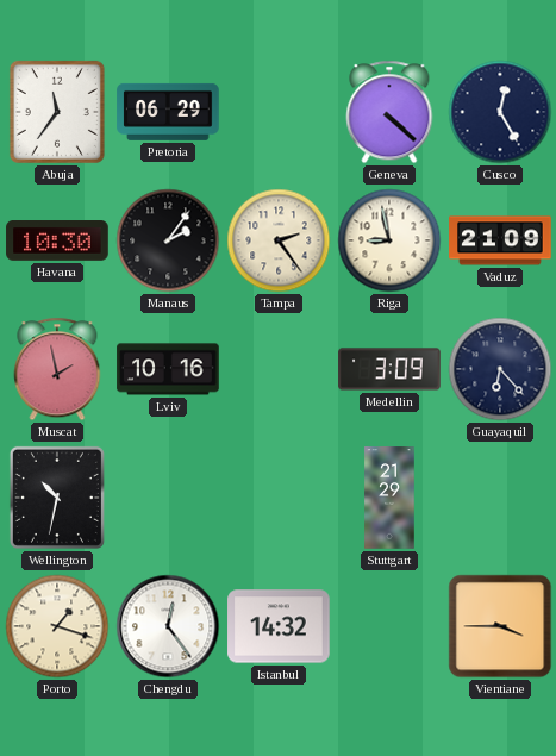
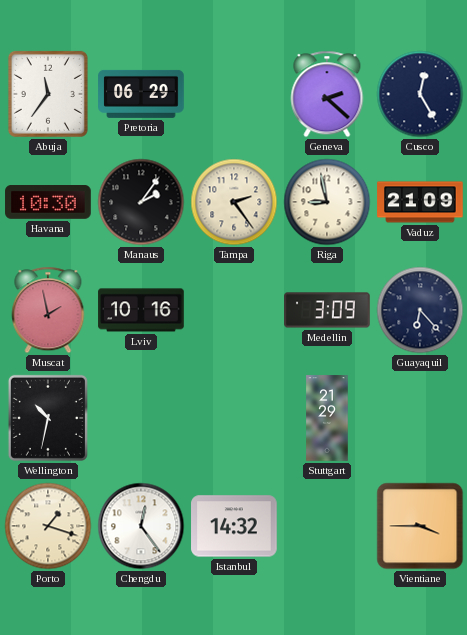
Geneva: 4:22 -> 2:22
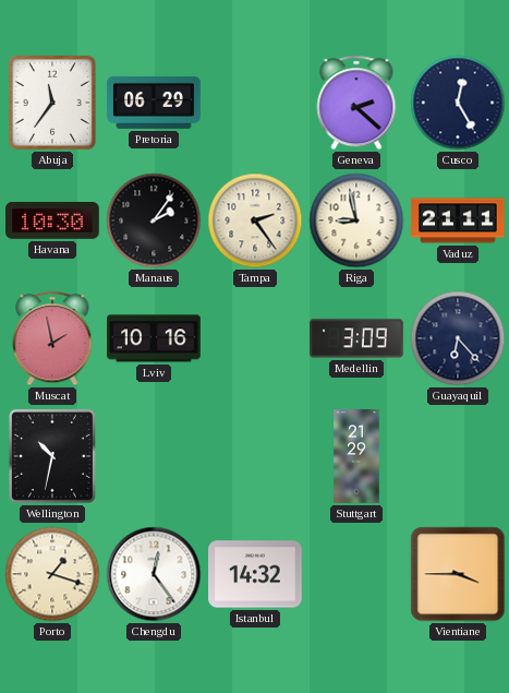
Vaduz: 21:09 -> 21:11
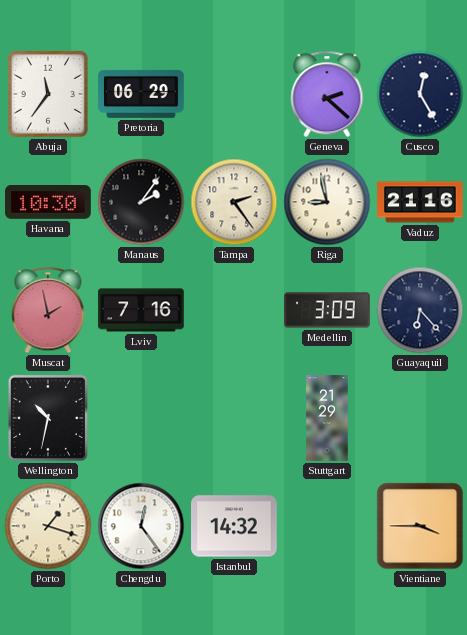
Vaduz: 21:11 -> 21:16
Lviv: 10:16 -> 7:16
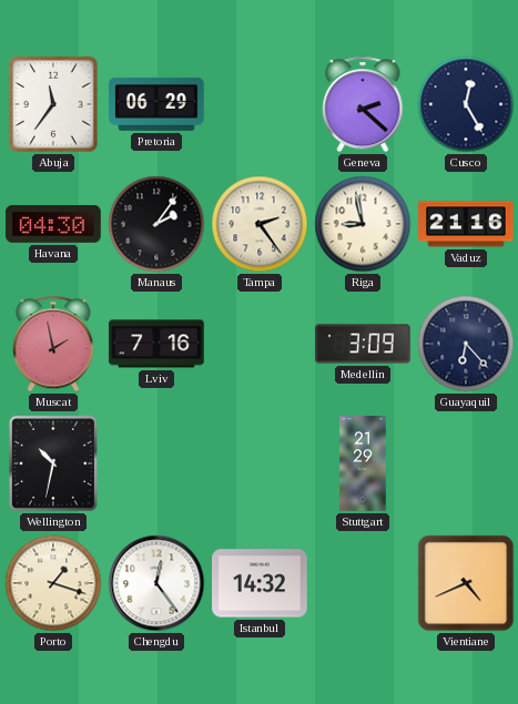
Havana: 10:30 -> 04:30
Vientiane: 3:45 -> 4:41
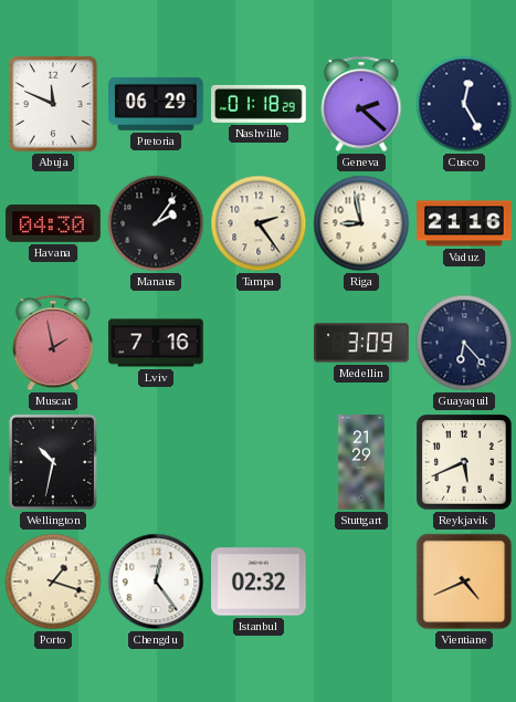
Abuja: 11:36 -> 11:49
Nashville: none -> 01:18
Reykjavik: none -> 5:41
Istanbul: 14:32 -> 02:32
